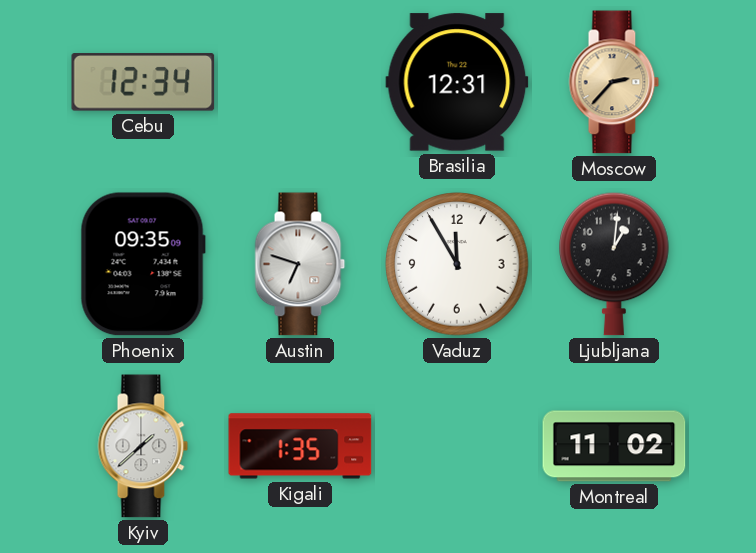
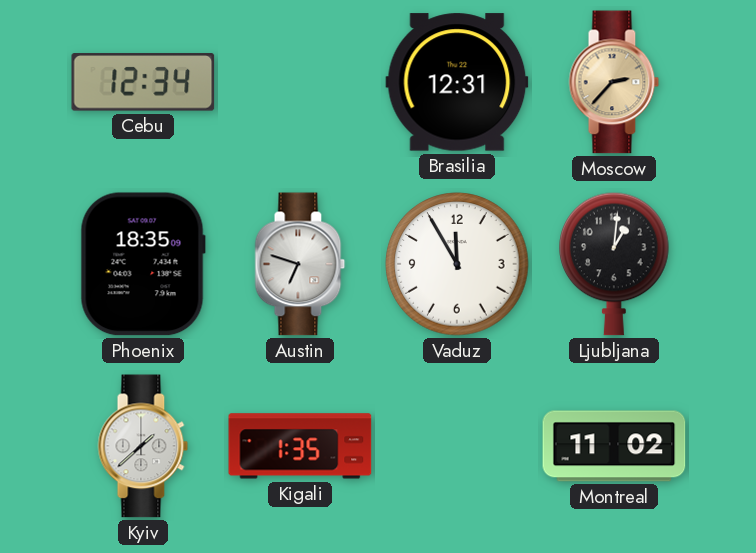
Phoenix: 09:35 -> 18:35
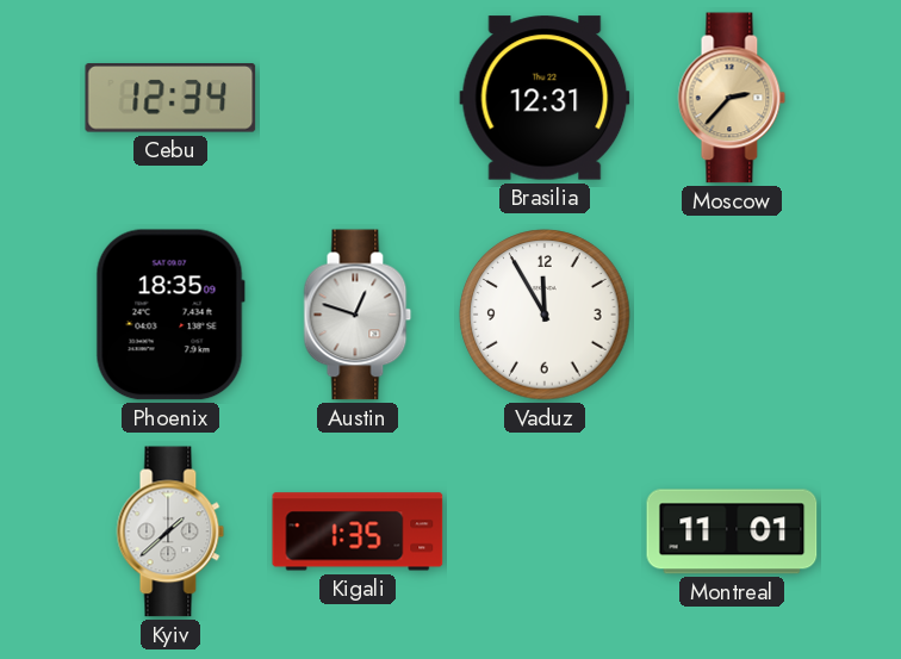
Austin: 6:48 -> 12:48
Ljubljana: 1:01 -> none
Montreal: 11:02 -> 11:01
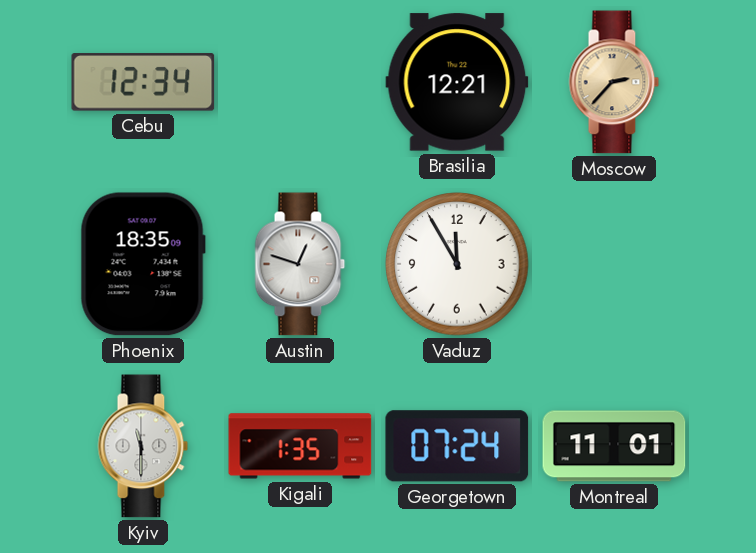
Brasilia: 12:31 -> 12:21
Kyiv: 1:38 -> 11:30
Georgetown: none -> 07:24
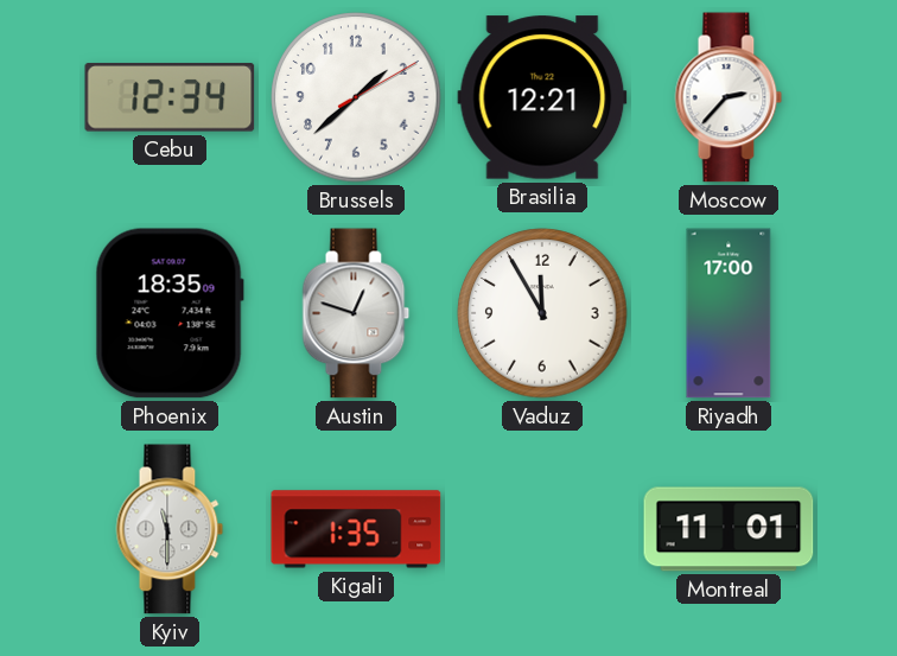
Brussels: none -> 1:38
Moscow dial: champagne -> white
Riyadh: none -> 17:00
Georgetown: 07:24 -> none
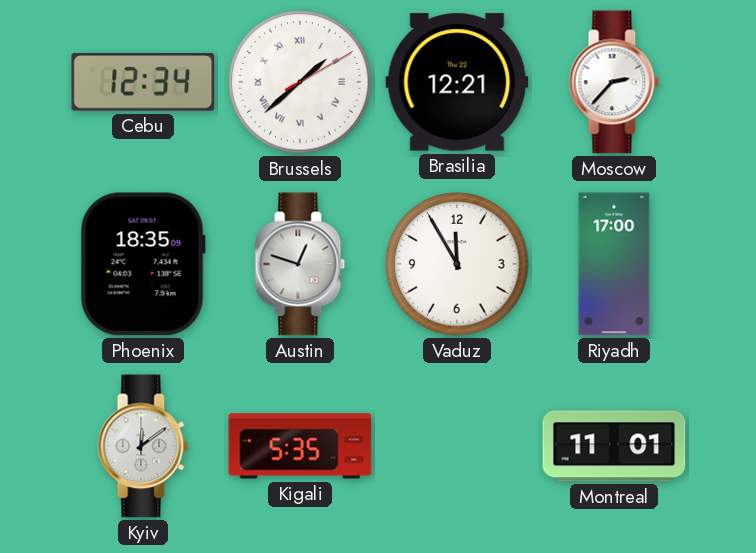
Brussels numerals: Arabic -> Roman
Kyiv: 11:30 -> 12:09
Kigali: 1:35 -> 5:35
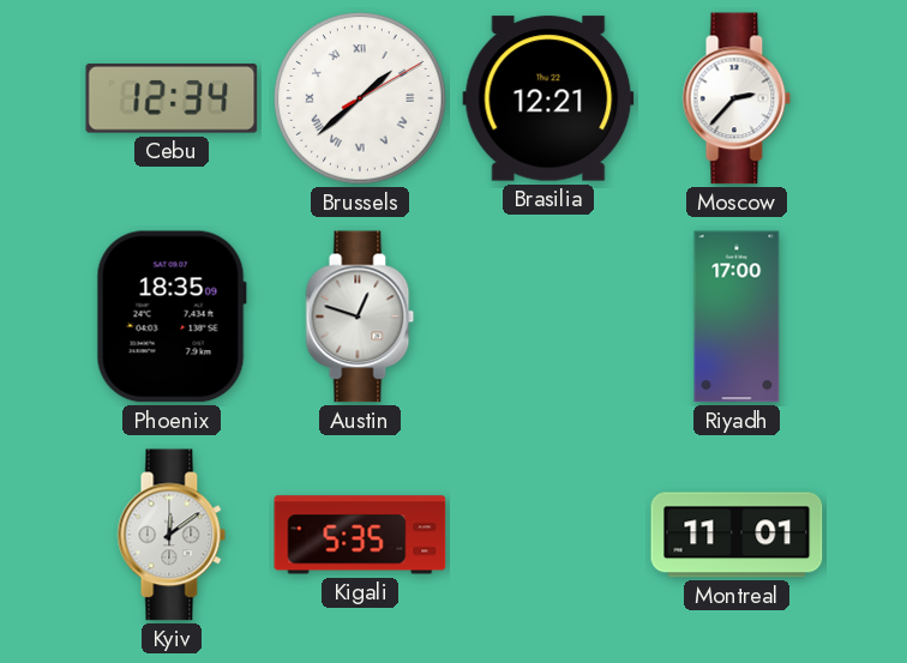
Vaduz: 11:55 -> none
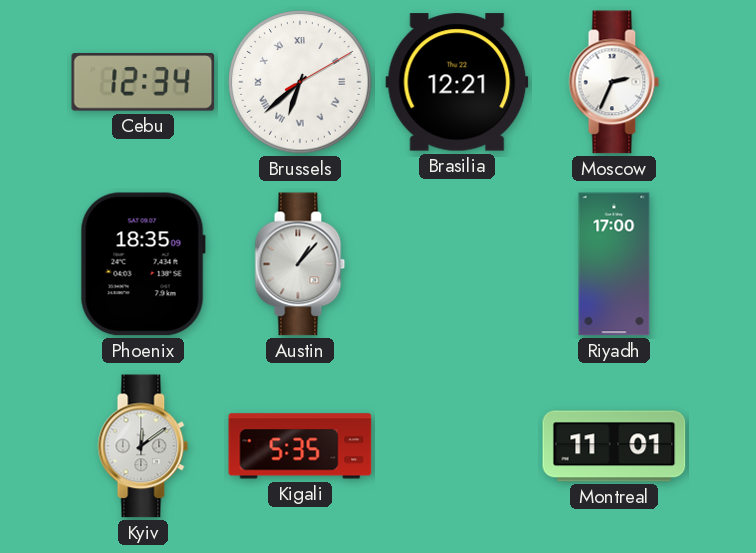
Brussels: 1:38 -> 6:38
Moscow: 2:37 -> 2:34
Austin: 12:48 -> 1:07
